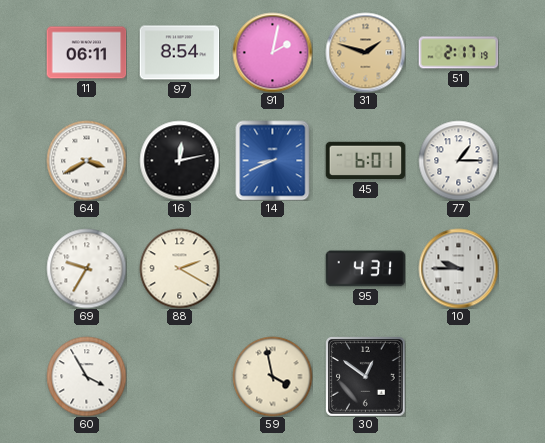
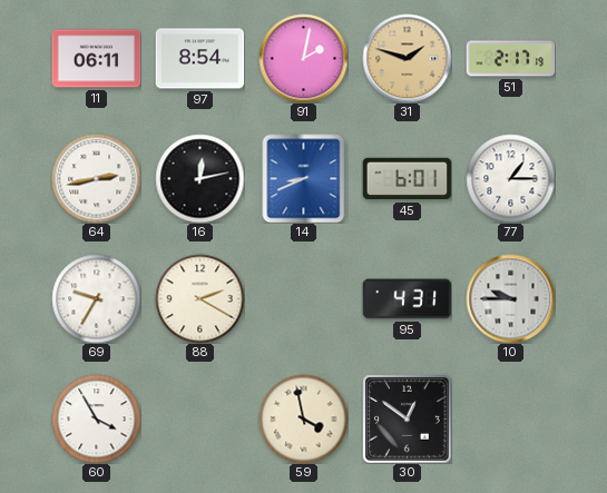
64: 3:40 -> 2:43
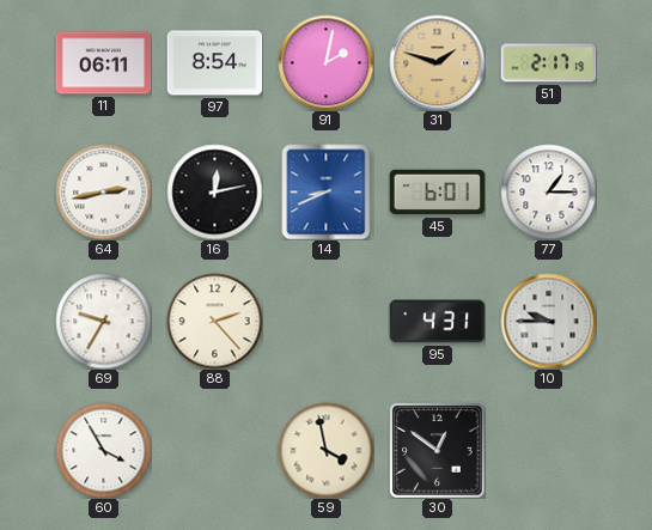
88: 2:20 -> 2:23
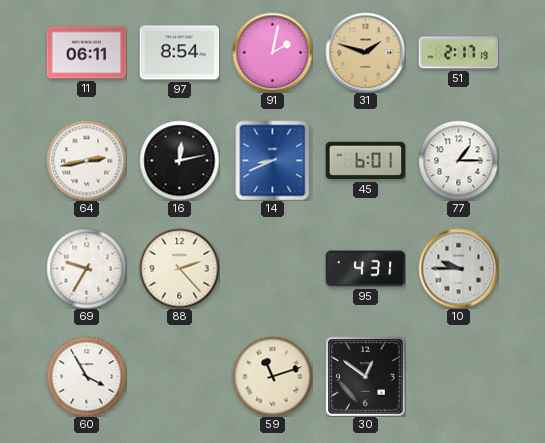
59: 3:58 -> 11:12
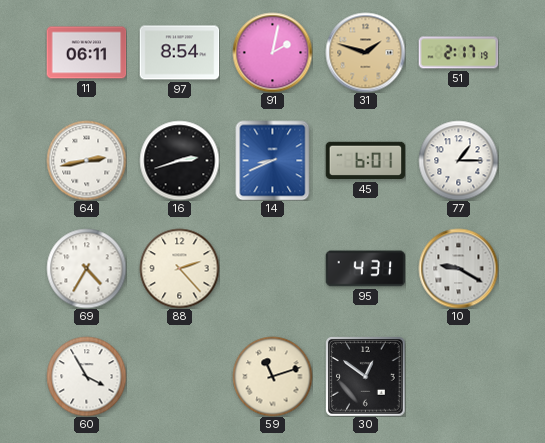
16: 12:13 -> 2:42
69: 9:35 -> 4:35
10: 9:45 -> 9:20
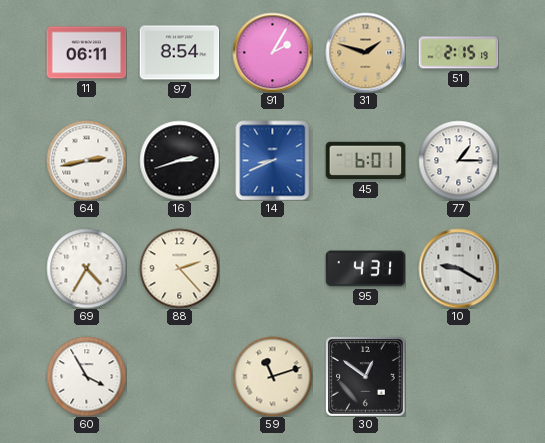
91: 2:02 -> 2:05
51: 2:17 -> 2:15
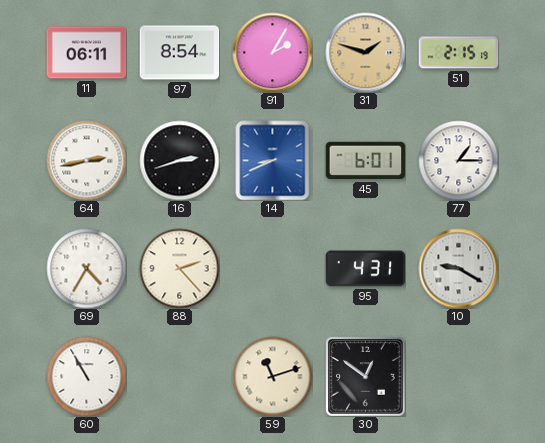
60: 3:55 -> 10:55
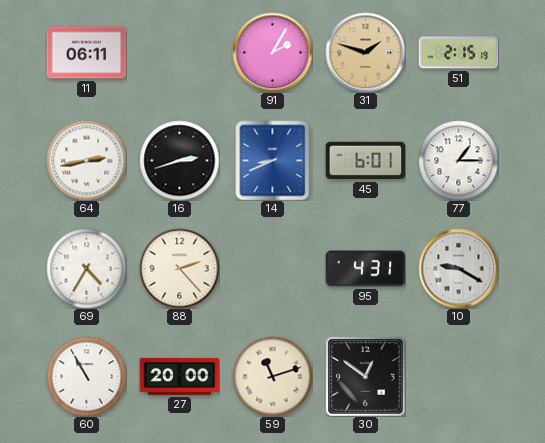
97: 8:54 -> none
27: none -> 20:00
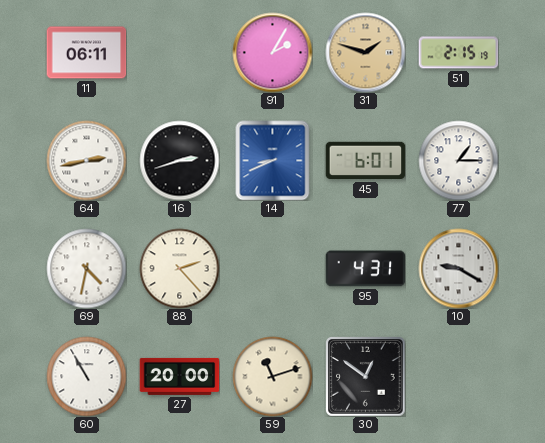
69: 4:35 -> 4:32
